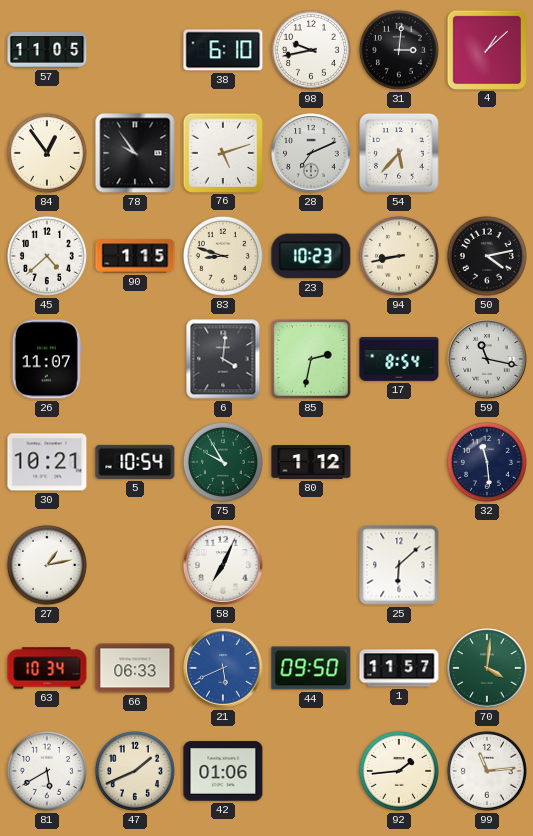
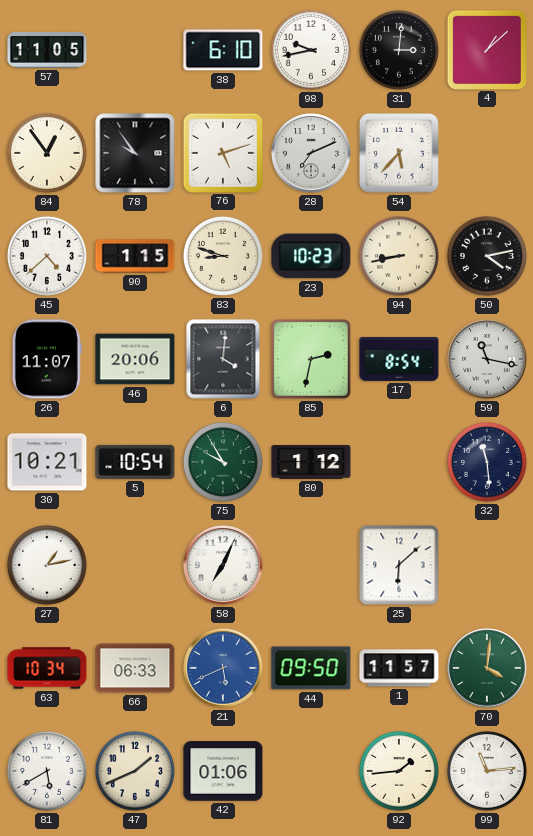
46: none -> 20:06
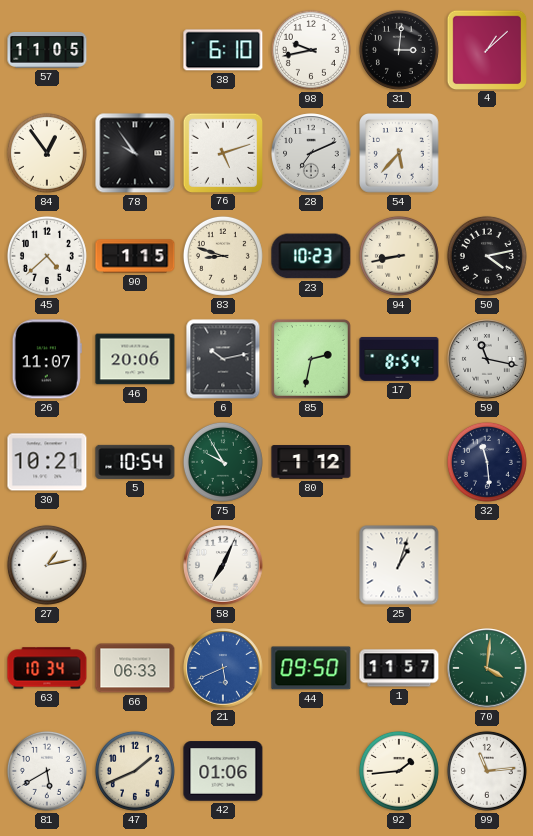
6: 4:01 -> 10:13
25: 6:08 -> 1:03
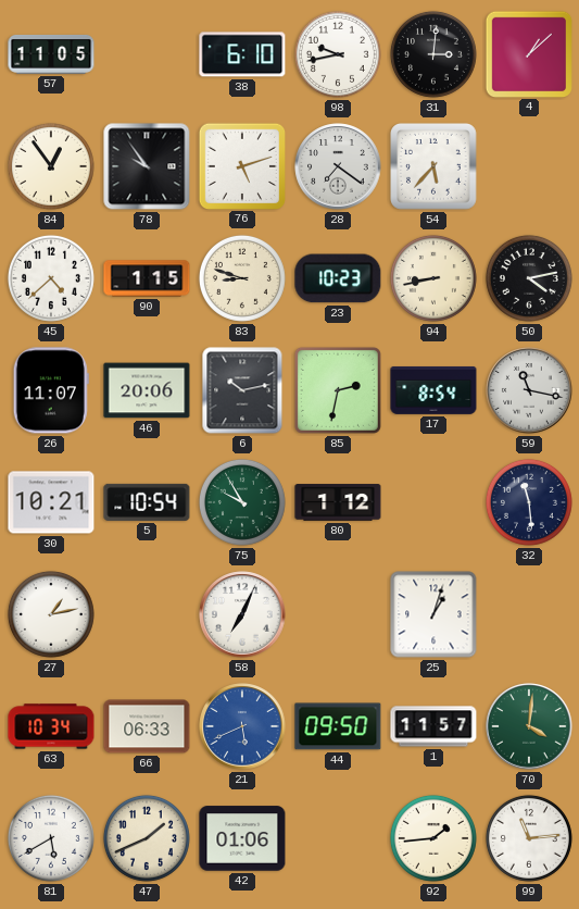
28: 7:11 -> 7:21
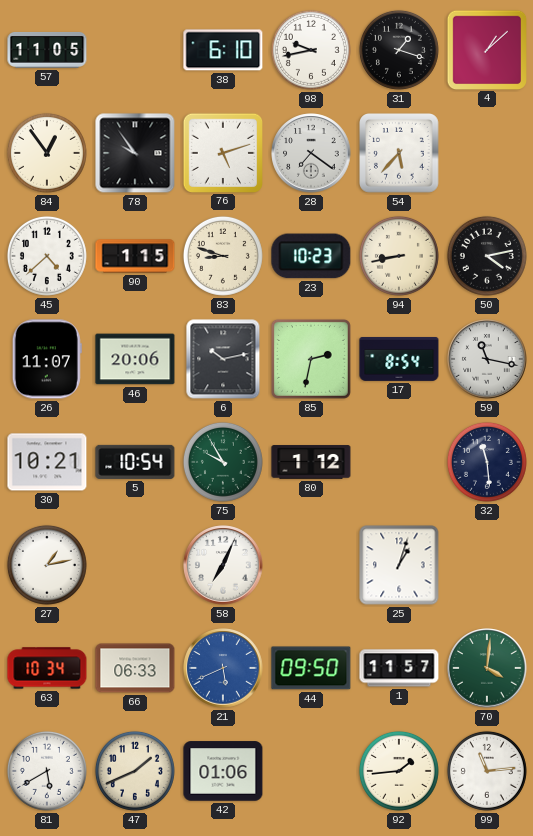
31: 3:01 -> 1:18
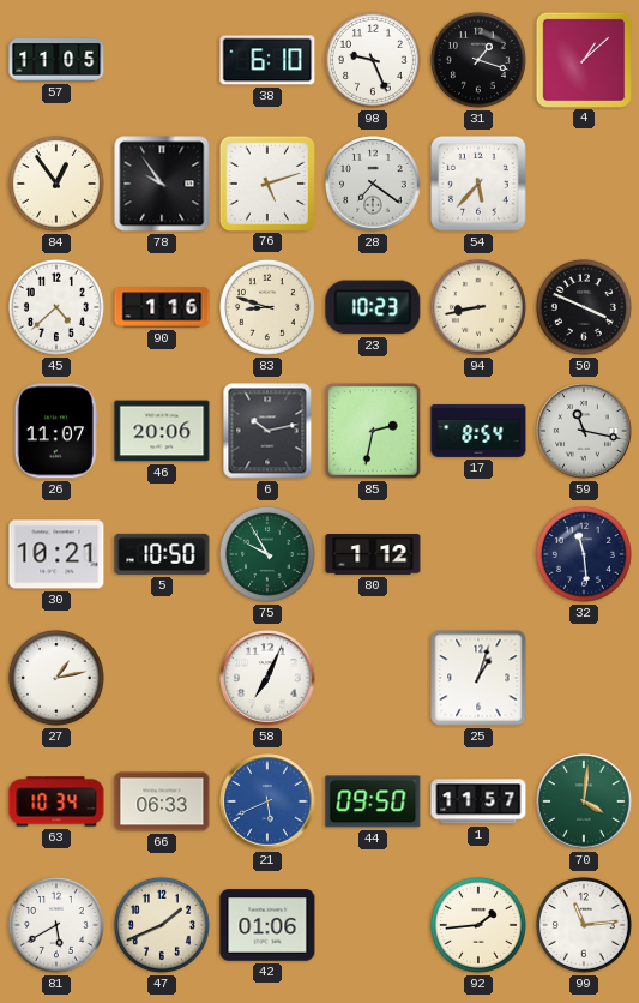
98: 9:43 -> 9:26
90: 1:15 -> 1:16
50: 4:13 -> 3:49
5: 10:54 -> 10:50
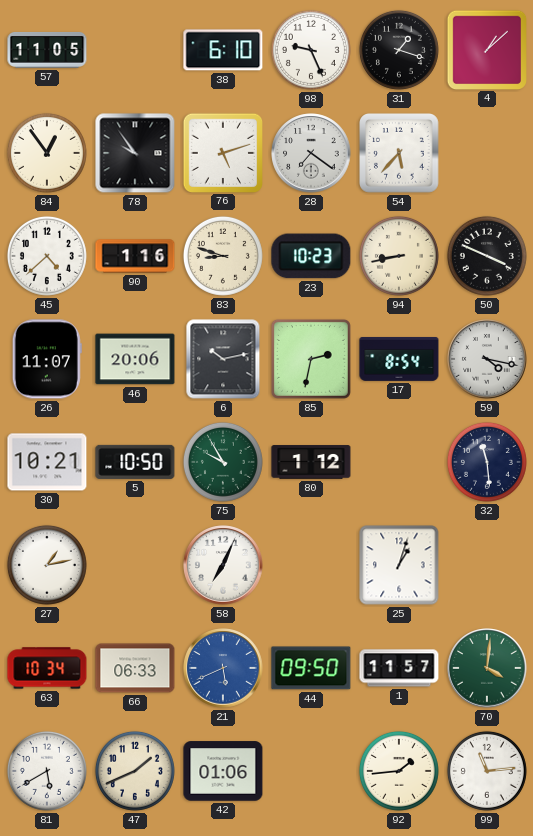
59: 11:17 -> 4:17
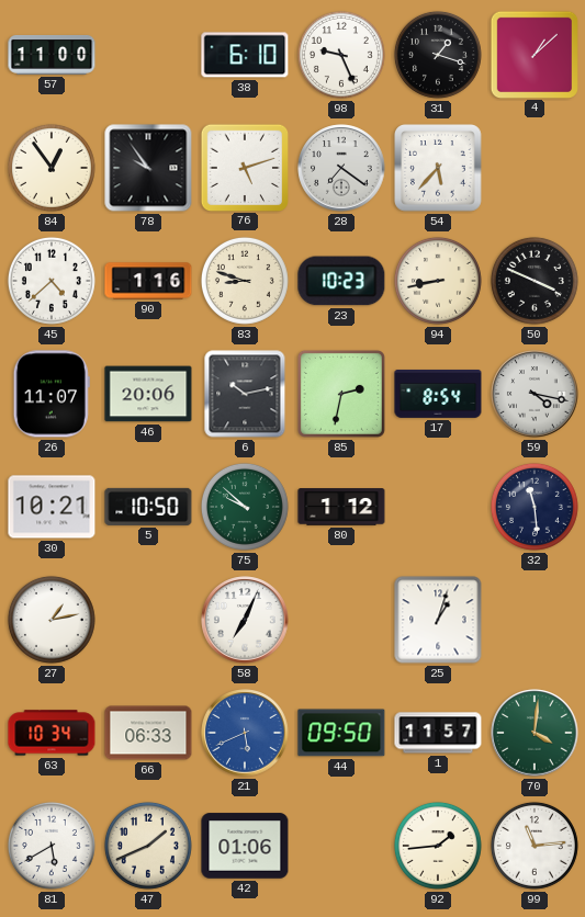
57: 11:05 -> 11:00
75: 9:55 -> 9:52
